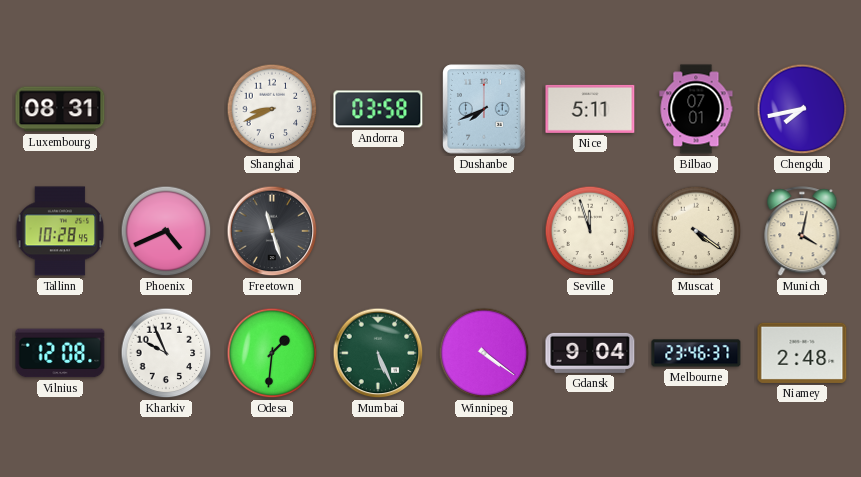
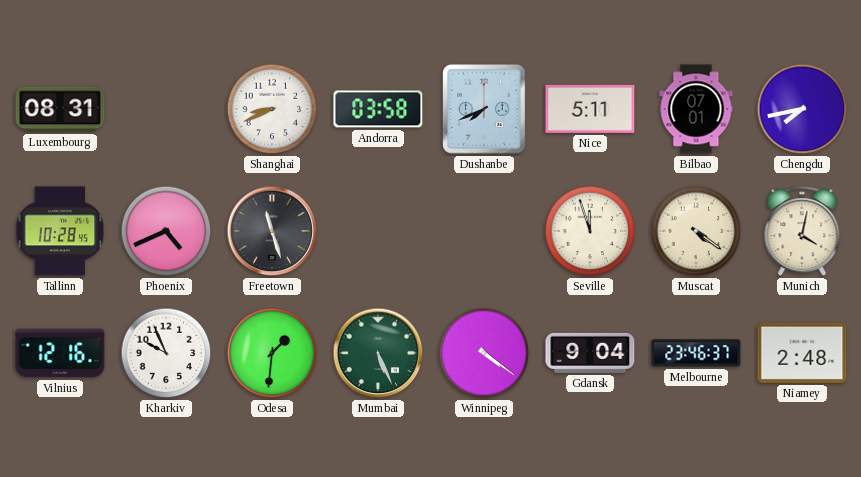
Vilnius: 12:08 -> 12:16
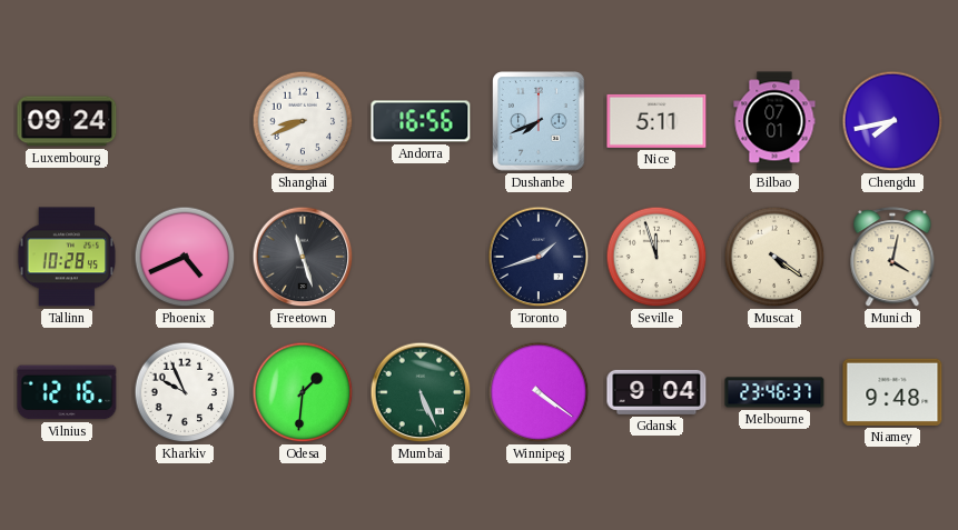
Luxembourg: 08:31 -> 09:24
Andorra: 03:58 -> 16:56
Toronto: none -> 1:42
Niamey: 2:48 -> 9:48
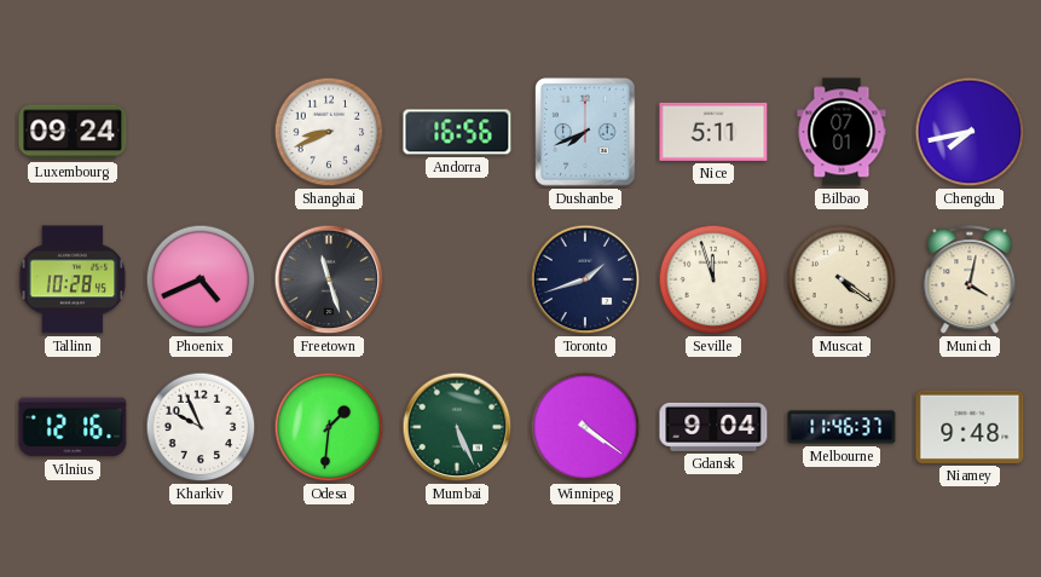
Melbourne: 23:46 -> 11:46
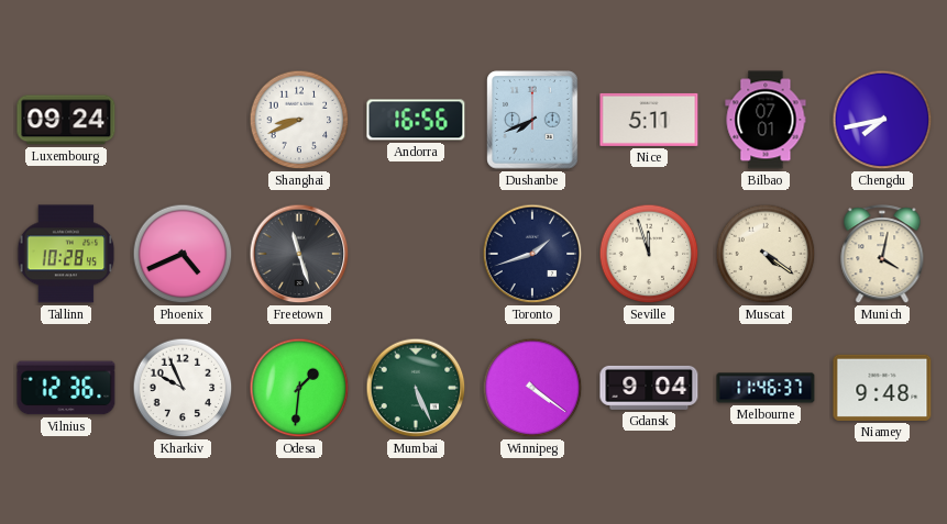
Vilnius: 12:16 -> 12:36
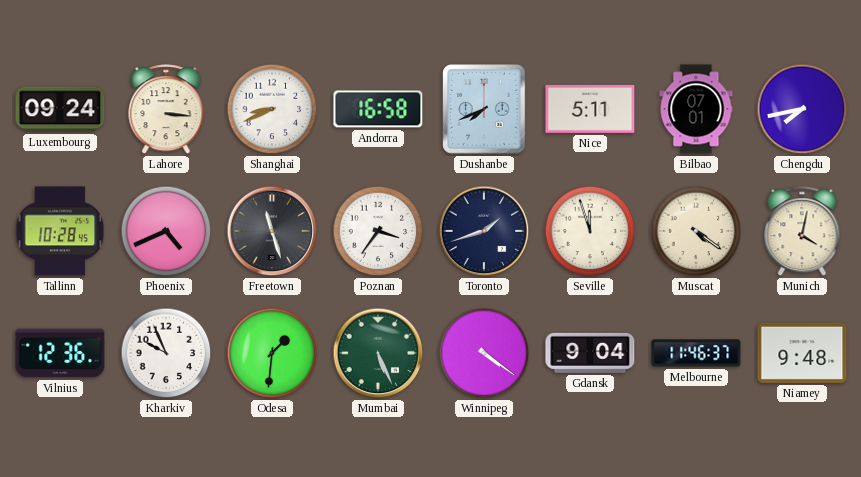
Lahore: none -> 3:16
Andorra: 16:56 -> 16:58
Poznan: none -> 3:36
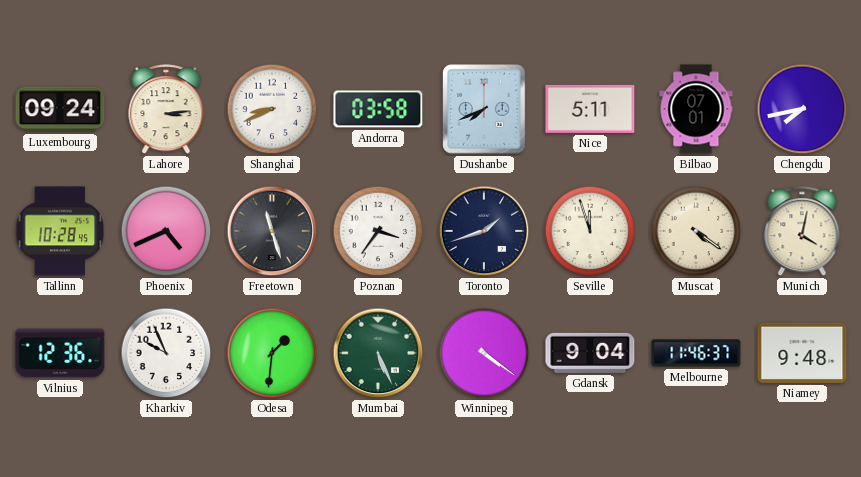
Lahore: 3:16 -> 3:14
Andorra: 16:58 -> 03:58
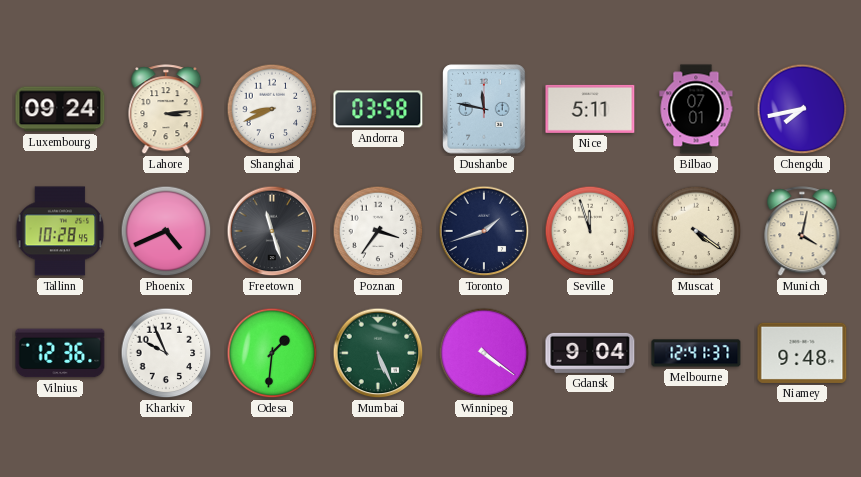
Dushanbe: 7:41 -> 11:47
Melbourne: 11:46 -> 12:41
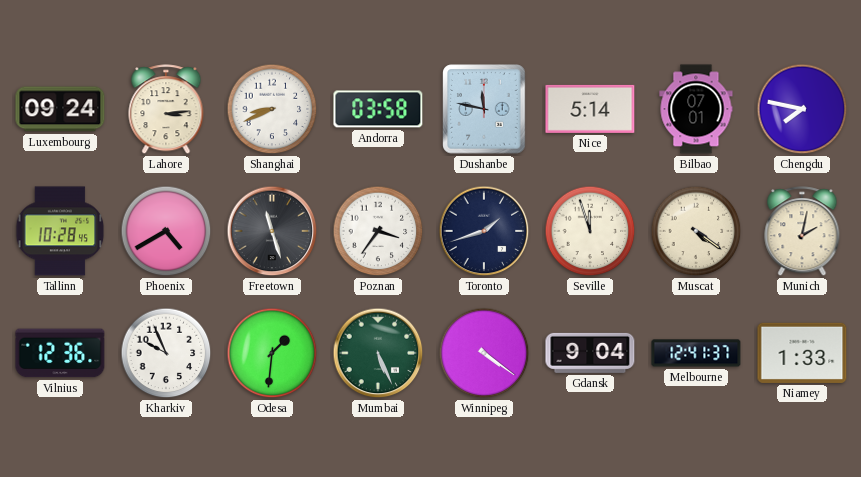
Nice: 5:11 -> 5:14
Chengdu: 7:43 -> 7:47
Phoenix: 4:41 -> 4:40
Munich: 4:02 -> 2:02
Niamey: 9:48 -> 1:33
